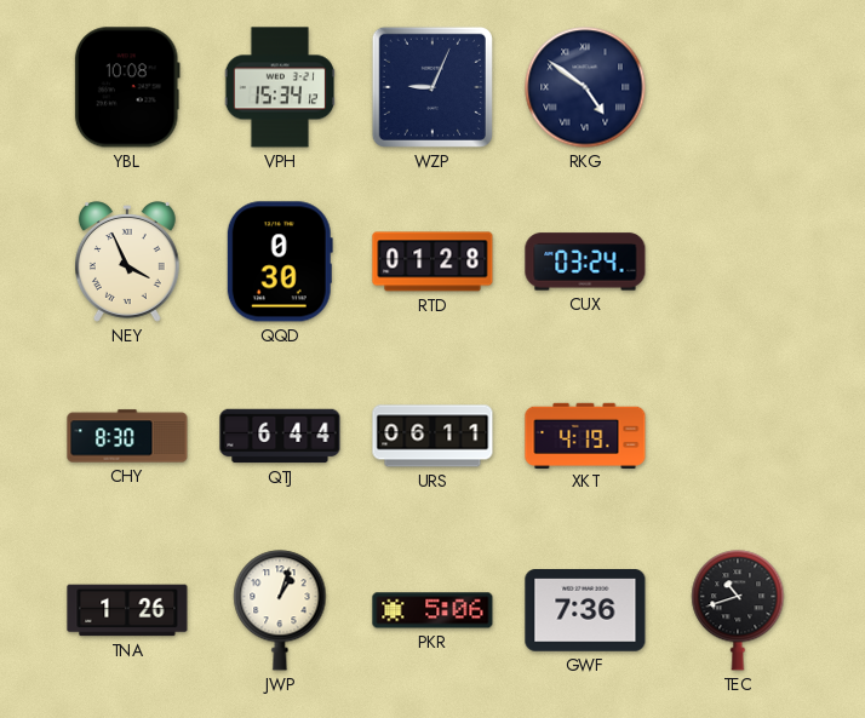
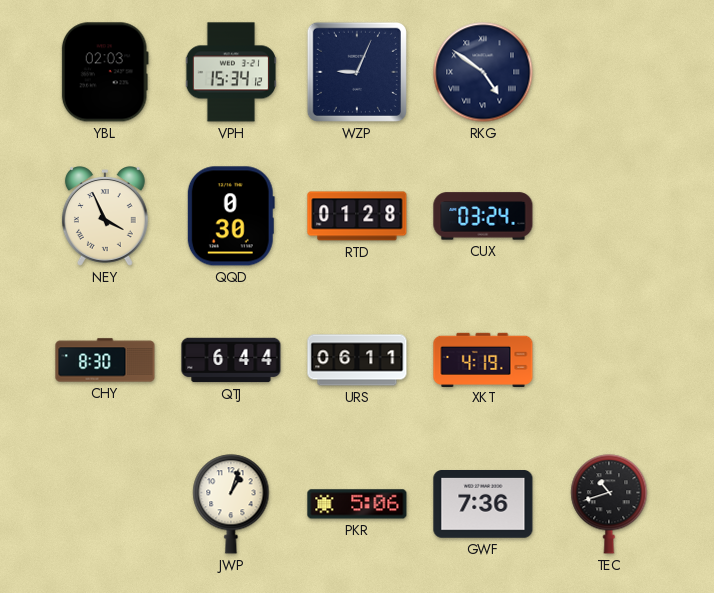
YBL: 10:08 -> 02:03
TNA: 1:26 -> none
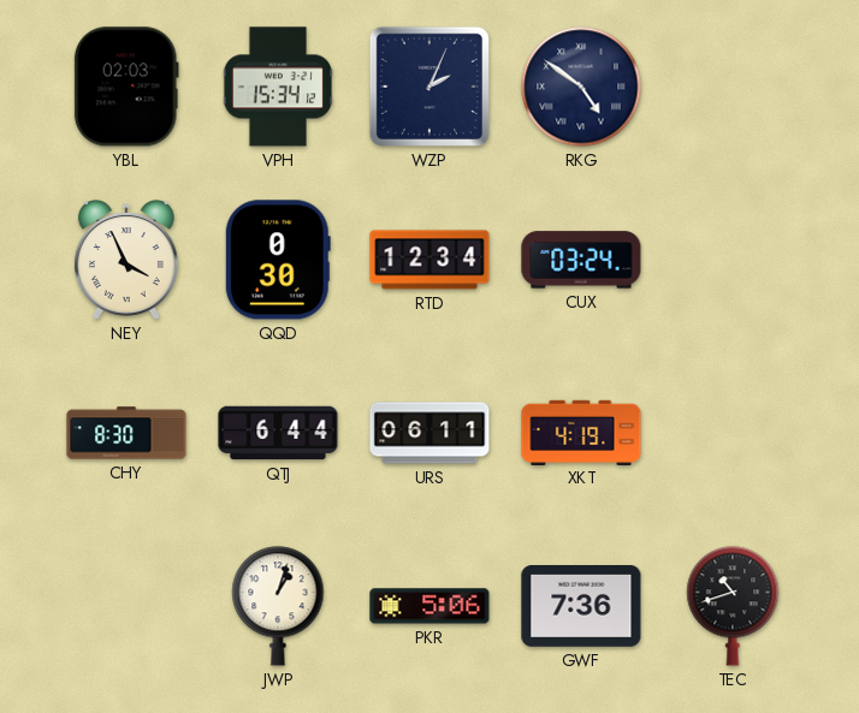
WZP: 9:04 -> 2:04
RTD: 01:28 -> 12:34
